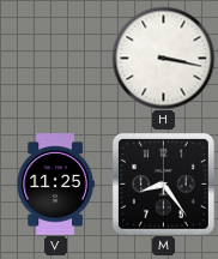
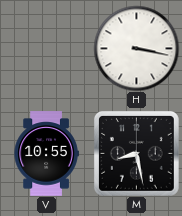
V: 11:25 -> 10:55
M: 8:24 -> 8:28
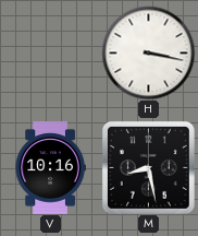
V: 10:55 -> 10:16
